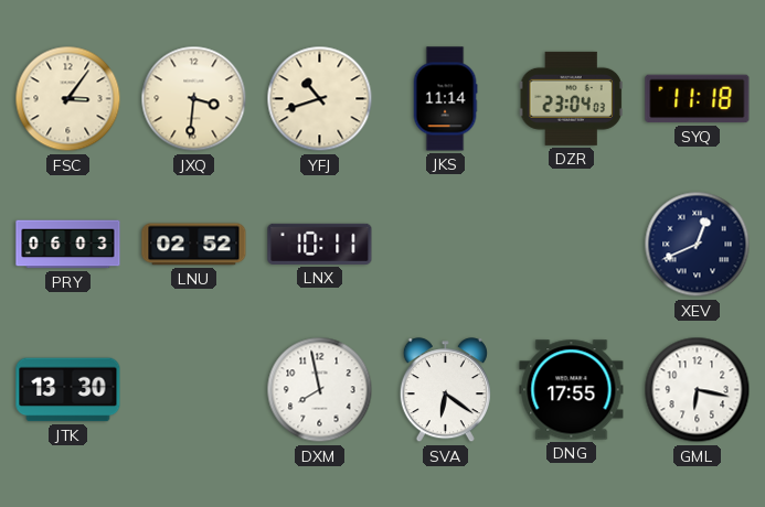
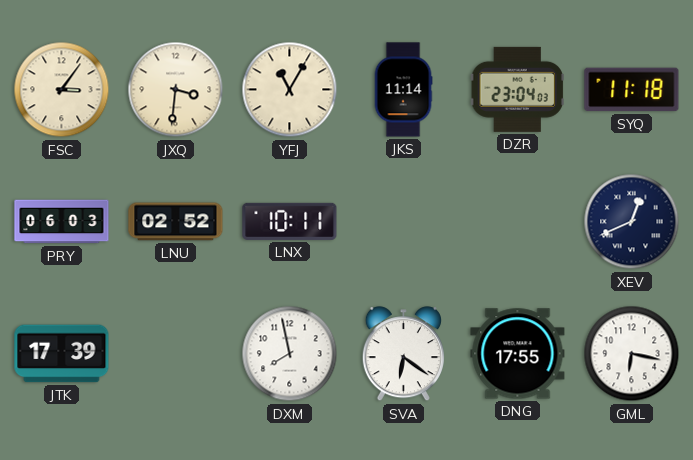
YFJ: 10:42 -> 11:05
JTK: 13:30 -> 17:39
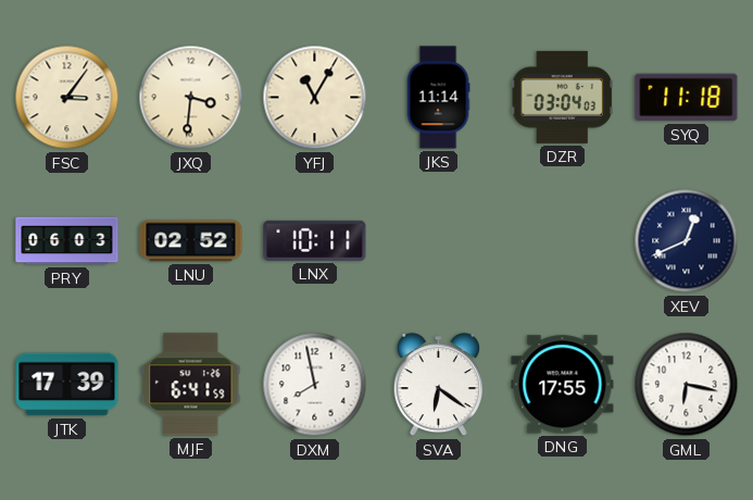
DZR: 23:04 -> 03:04
MJF: none -> 6:41
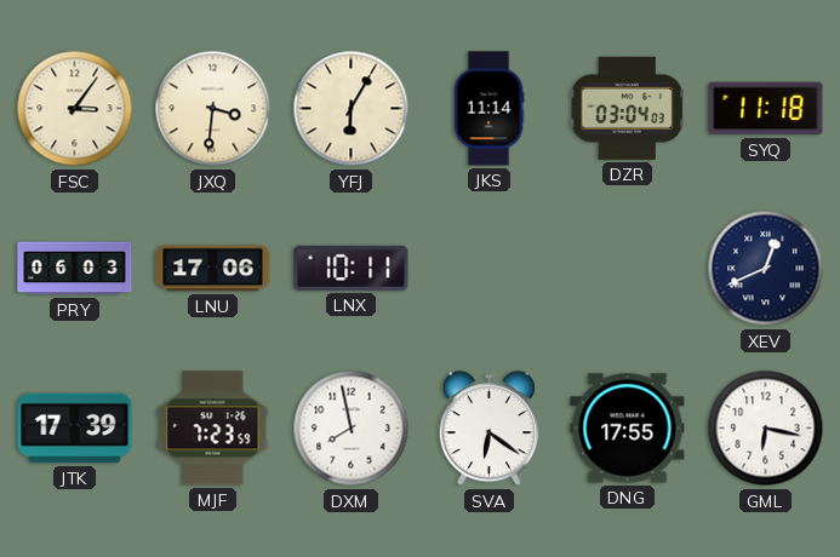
YFJ: 11:05 -> 6:05
LNU: 02:52 -> 17:06
MJF: 6:41 -> 7:23
